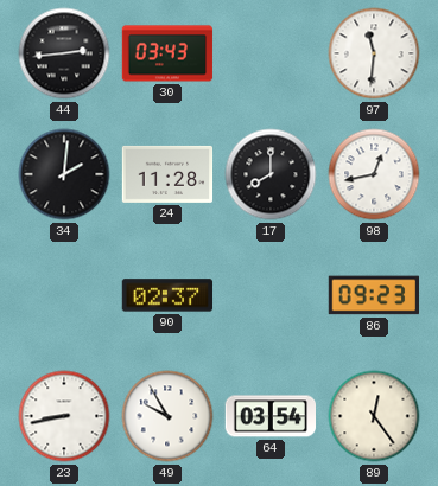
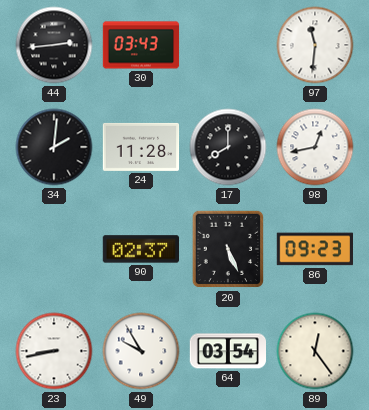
20: none -> 5:26
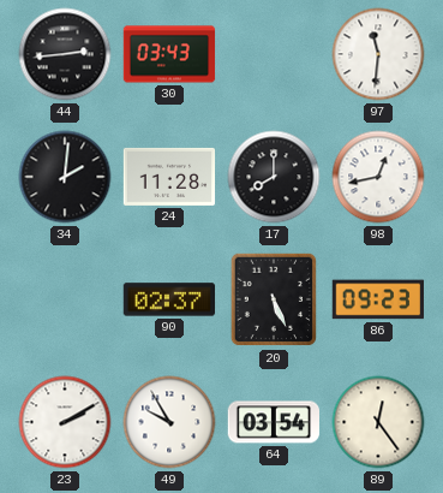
23: 8:43 -> 2:10
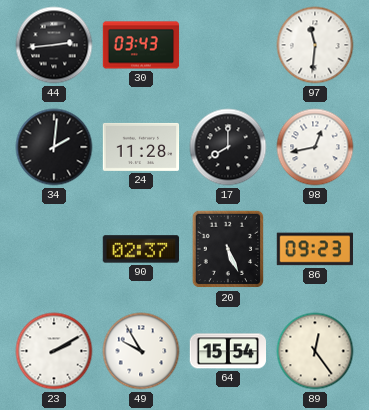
64: 03:54 -> 15:54
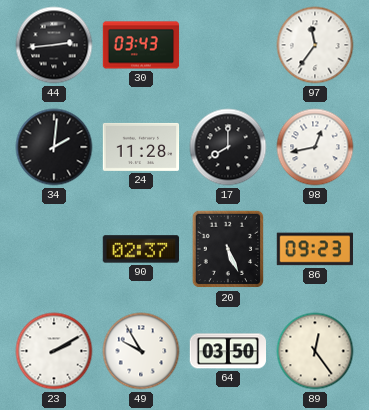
97: 11:31 -> 11:36
64: 15:54 -> 03:50
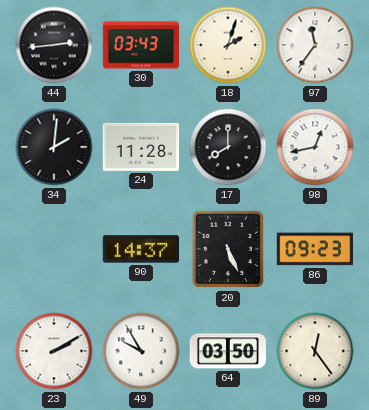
18: none -> 2:03
90: 02:37 -> 14:37
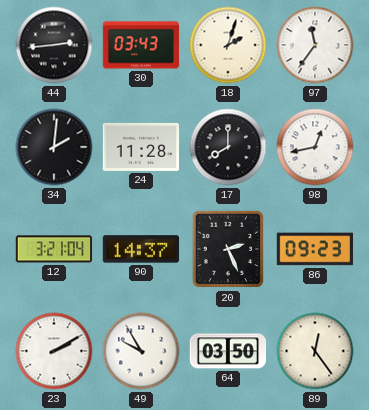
12: none -> 3:21
20: 5:26 -> 2:26
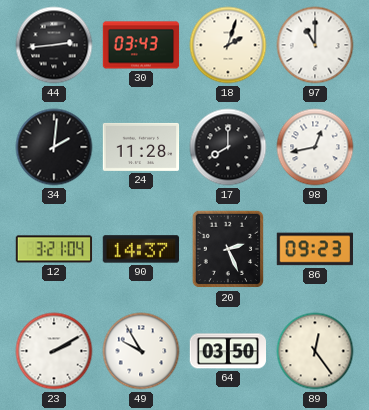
97: 11:36 -> 11:00
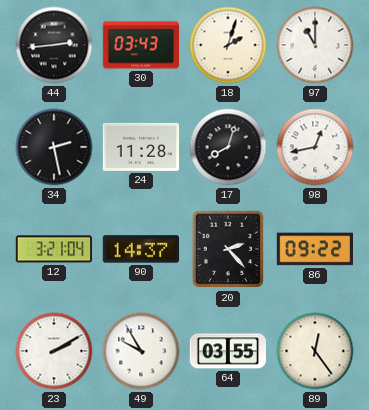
34: 2:01 -> 2:28
17: 8:00 -> 8:03
20: 2:26 -> 2:23
86: 09:23 -> 09:22
64: 03:50 -> 03:55
